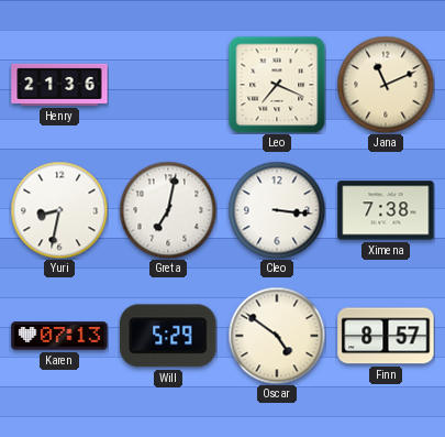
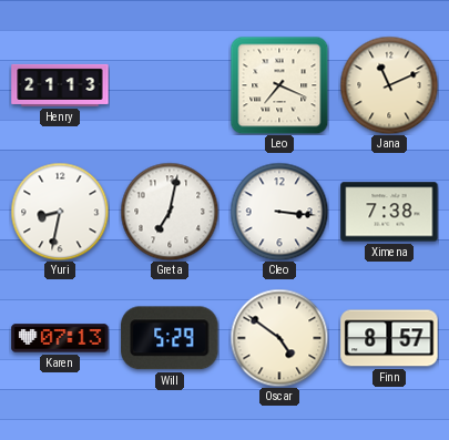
Henry: 21:36 -> 21:13
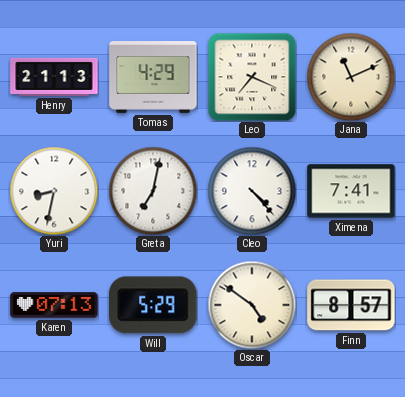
Tomas: none -> 4:29
Cleo: 3:16 -> 4:23
Ximena: 7:38 -> 7:41
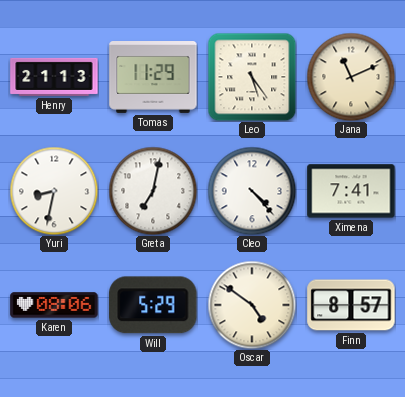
Tomas: 4:29 -> 11:29
Leo: 7:19 -> 5:24
Karen: 07:13 -> 08:06
